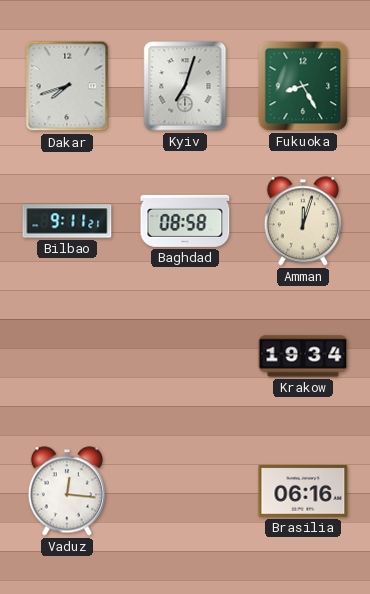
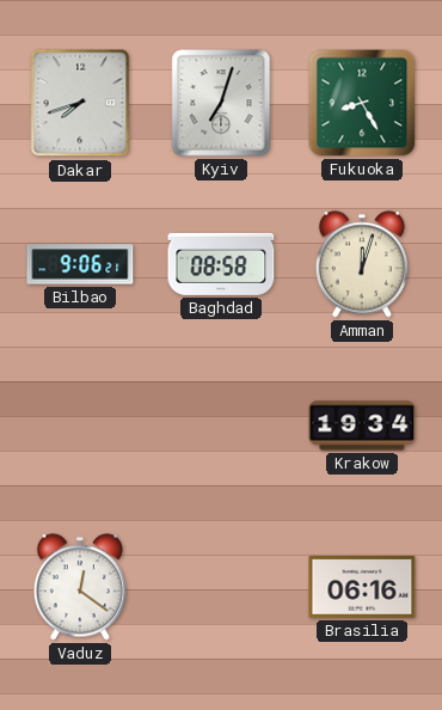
Bilbao: 9:11 -> 9:06
Vaduz: 12:16 -> 12:21
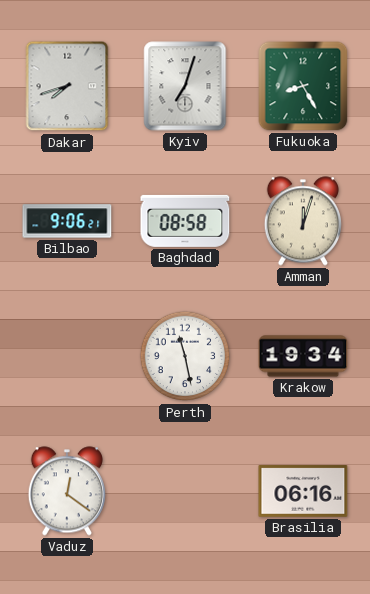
Perth: none -> 11:28
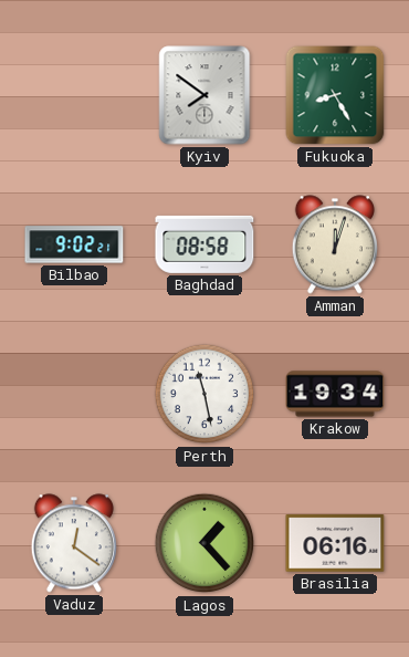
Dakar: 7:42 -> none
Kyiv: 7:03 -> 7:51
Bilbao: 9:06 -> 9:02
Lagos: none -> 1:23
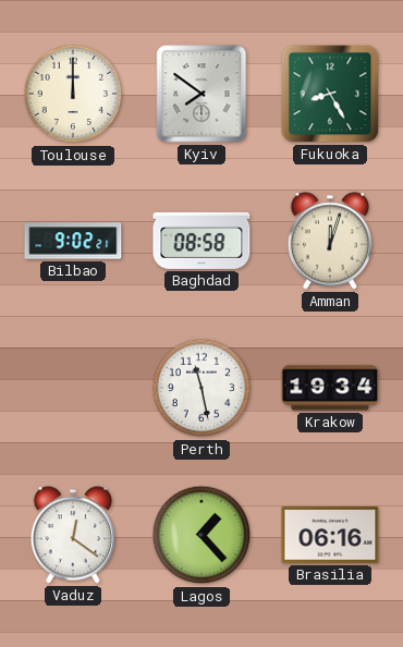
Toulouse: none -> 12:00
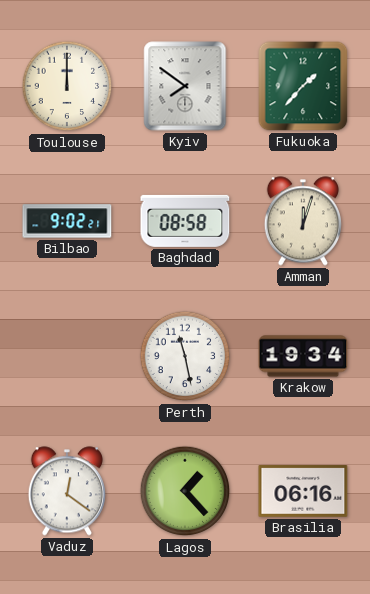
Fukuoka: 8:25 -> 1:37
